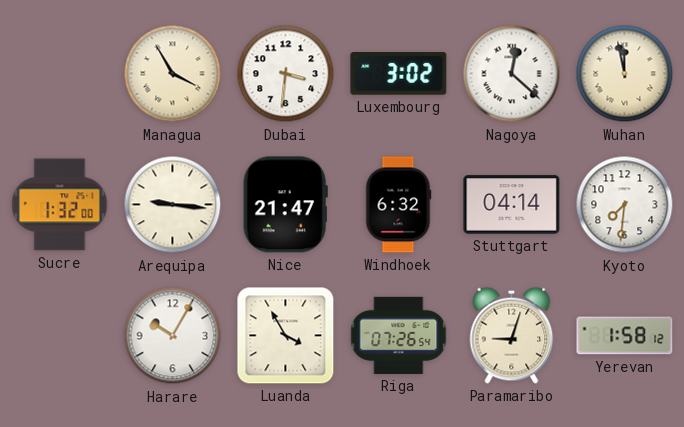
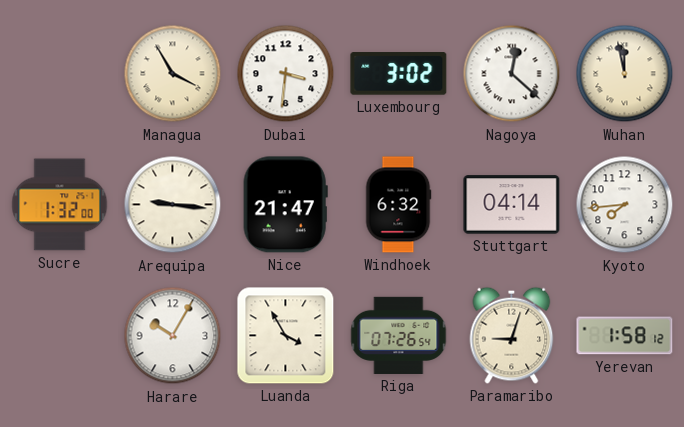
Kyoto: 7:31 -> 7:44
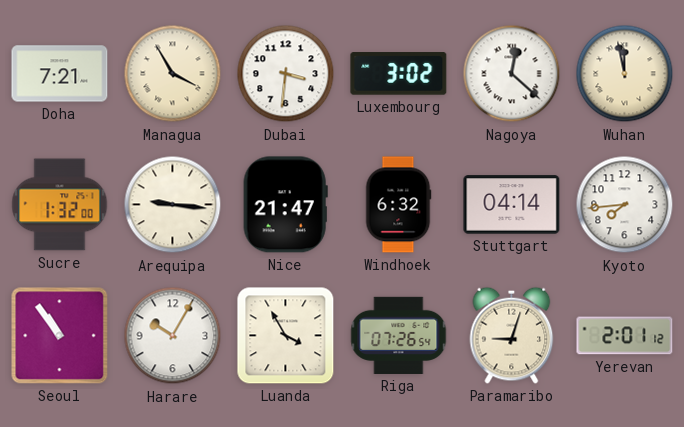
Doha: none -> 7:21
Seoul: none -> 10:54
Yerevan: 1:58 -> 2:01
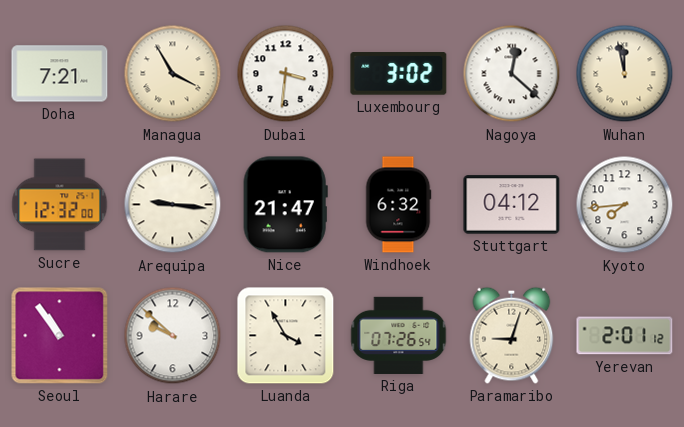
Sucre: 1:32 -> 12:32
Stuttgart: 04:14 -> 04:12
Harare: 10:05 -> 9:52
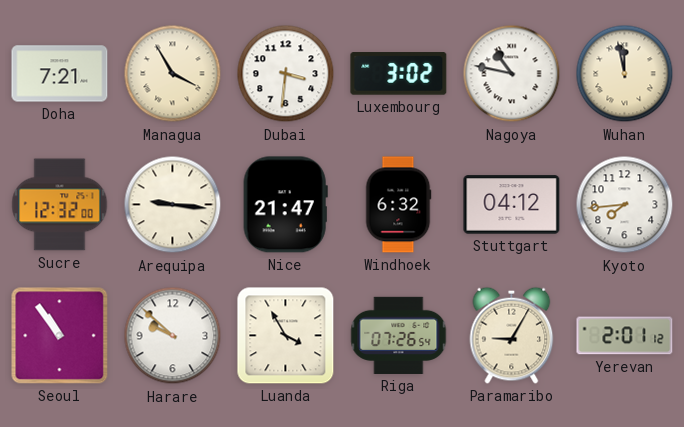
Nagoya: 12:22 -> 10:47
Paramaribo: 9:03 -> 9:05
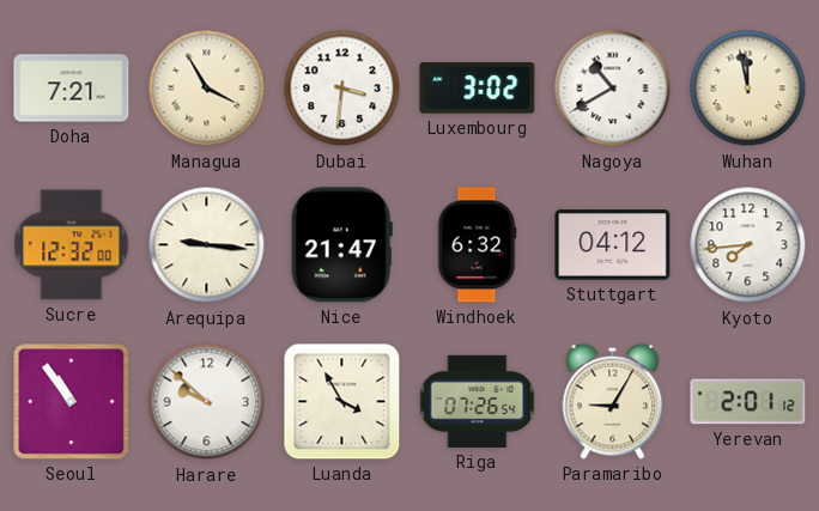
Nagoya: 10:47 -> 10:40
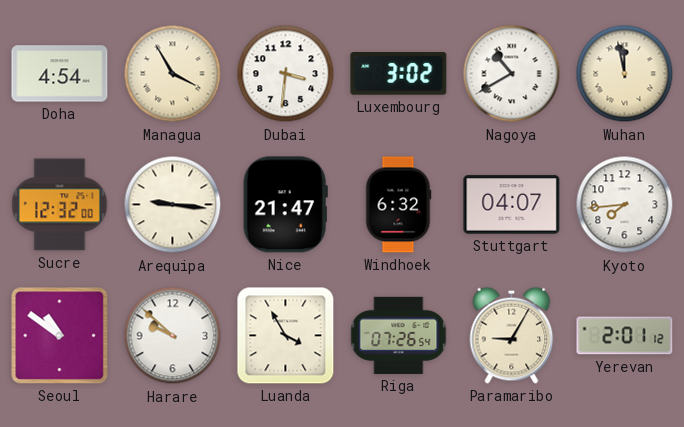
Doha: 7:21 -> 4:54
Stuttgart: 04:12 -> 04:07
Seoul: 10:54 -> 10:51
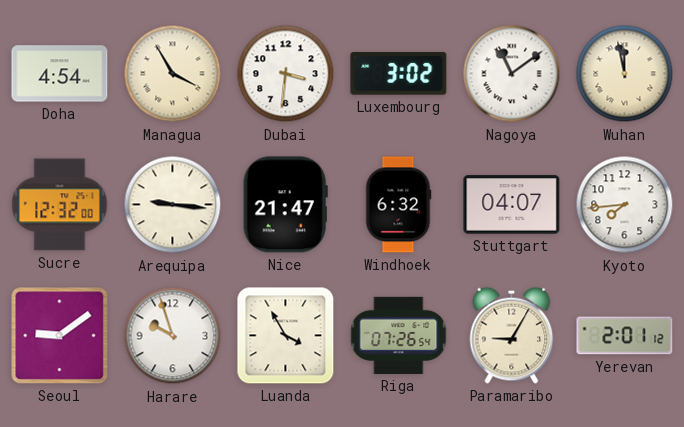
Nagoya: 10:40 -> 11:09
Seoul: 10:51 -> 9:09
Harare: 9:52 -> 9:57
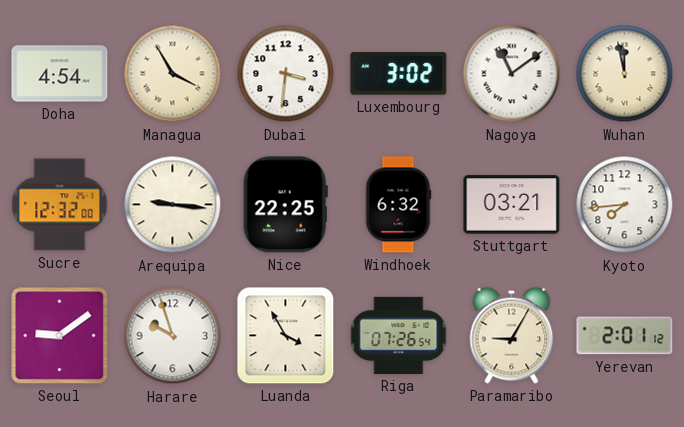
Nice: 21:47 -> 22:25
Stuttgart: 04:07 -> 03:21
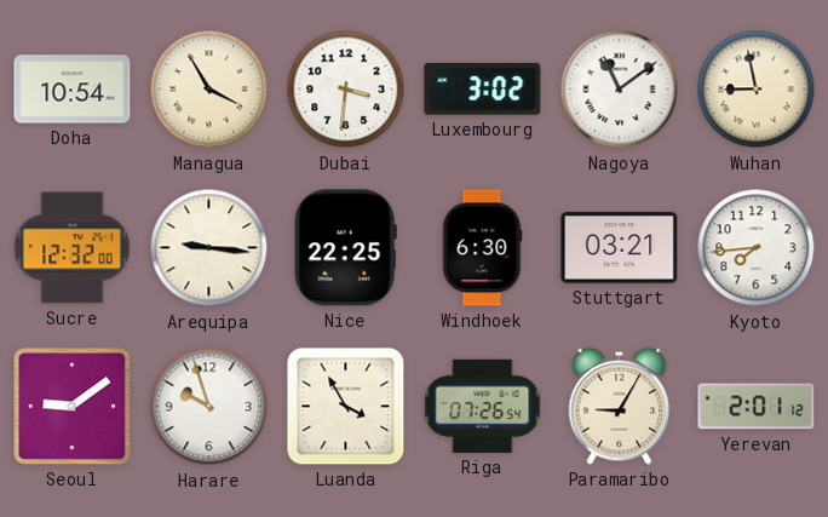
Doha: 4:54 -> 10:54
Wuhan: 11:58 -> 8:58
Windhoek: 6:32 -> 6:30
